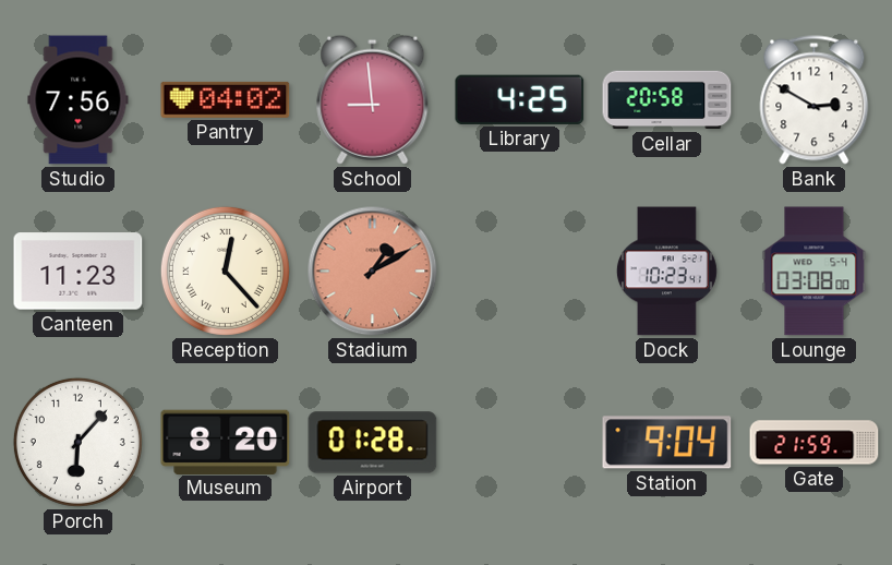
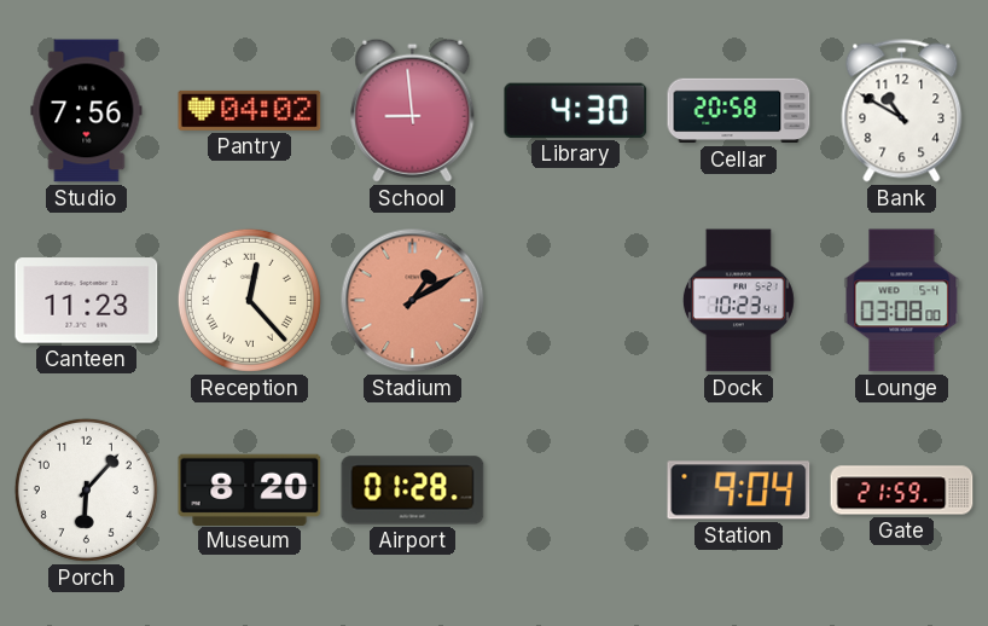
Library: 4:25 -> 4:30
Bank: 2:50 -> 10:50
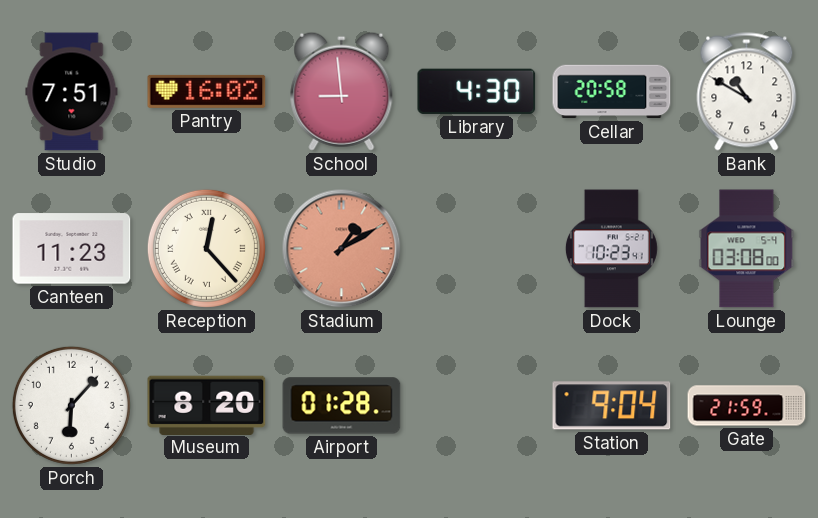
Studio: 7:56 -> 7:51
Pantry: 04:02 -> 16:02
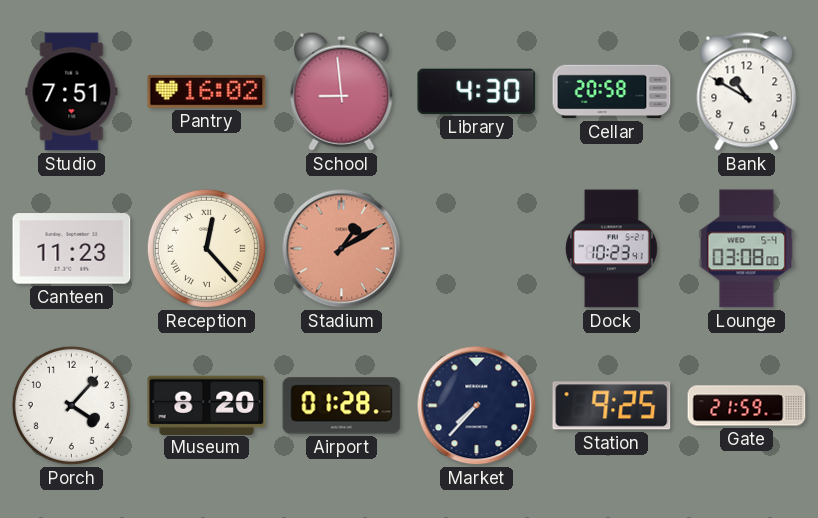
Porch: 6:07 -> 4:07
Market: none -> 7:37
Station: 9:04 -> 9:25
